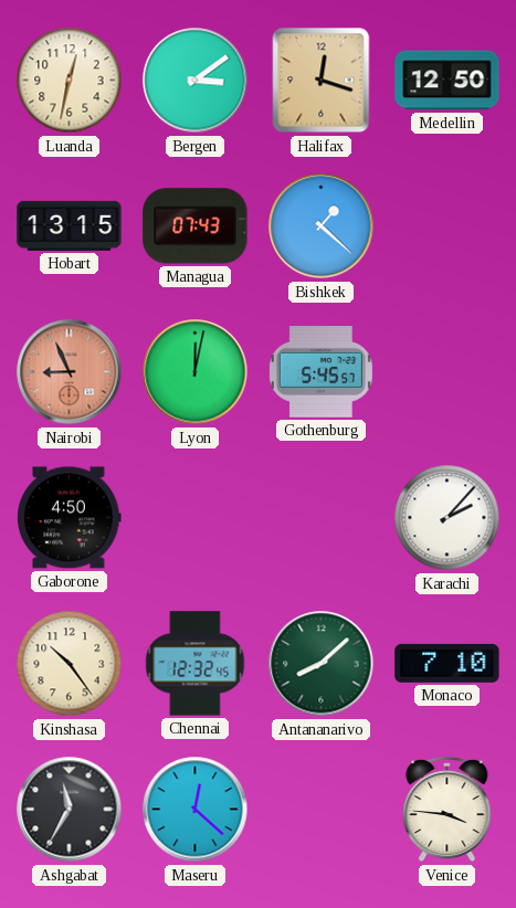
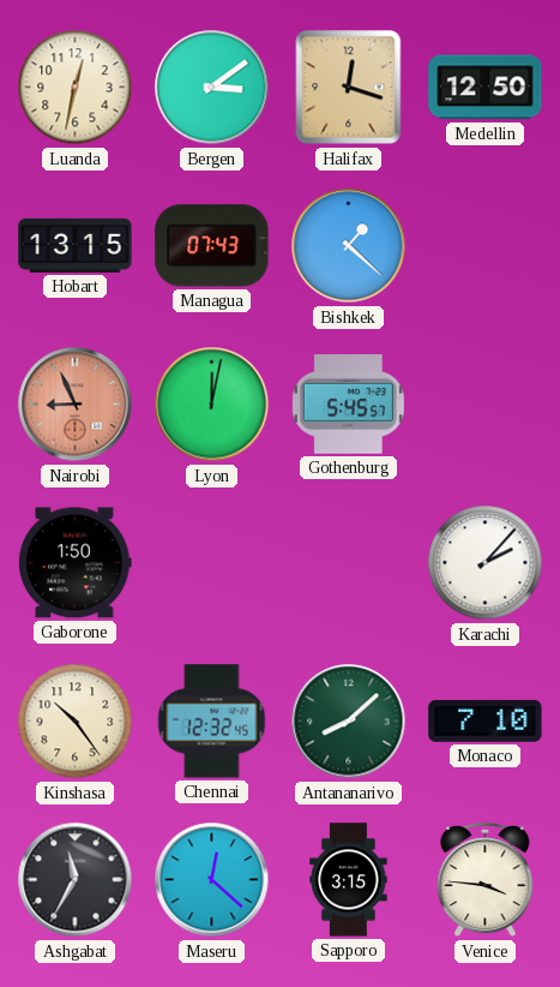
Gaborone: 4:50 -> 1:50
Sapporo: none -> 3:15
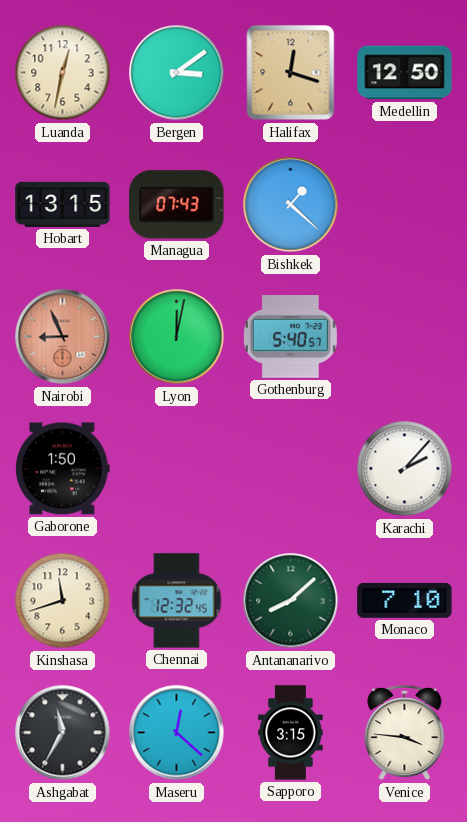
Gothenburg: 5:45 -> 5:40
Kinshasa: 10:24 -> 11:42
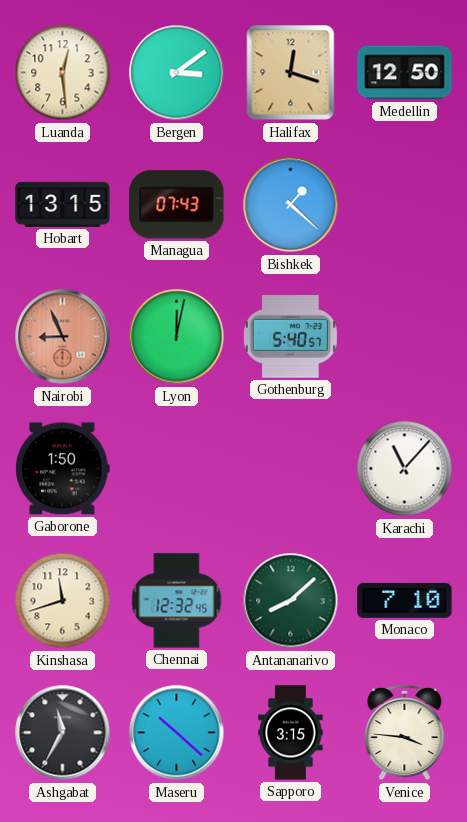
Luanda: 12:32 -> 12:29
Karachi: 2:07 -> 11:07
Maseru: 12:22 -> 10:22
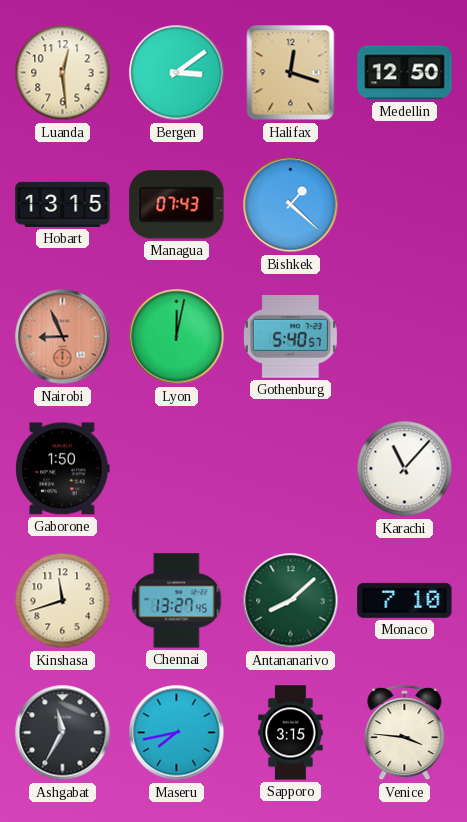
Chennai: 12:32 -> 13:27
Maseru: 10:22 -> 7:43
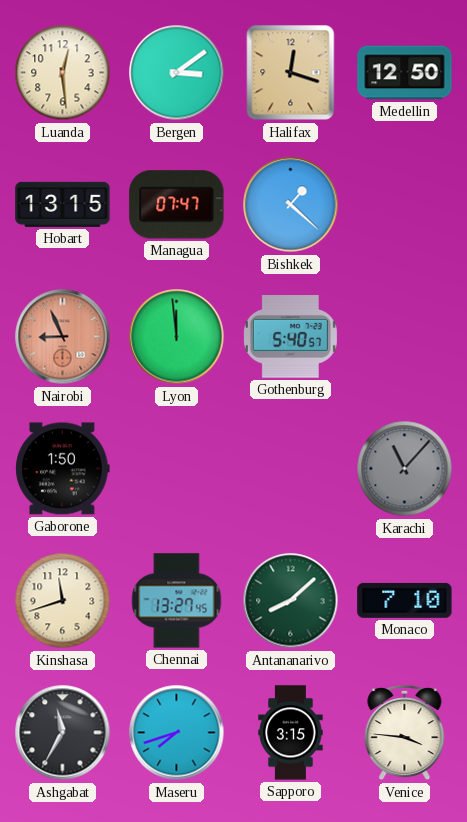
Managua: 07:43 -> 07:47
Lyon: 12:02 -> 11:59
Karachi dial: white -> grey
Maseru: 7:43 -> 7:42
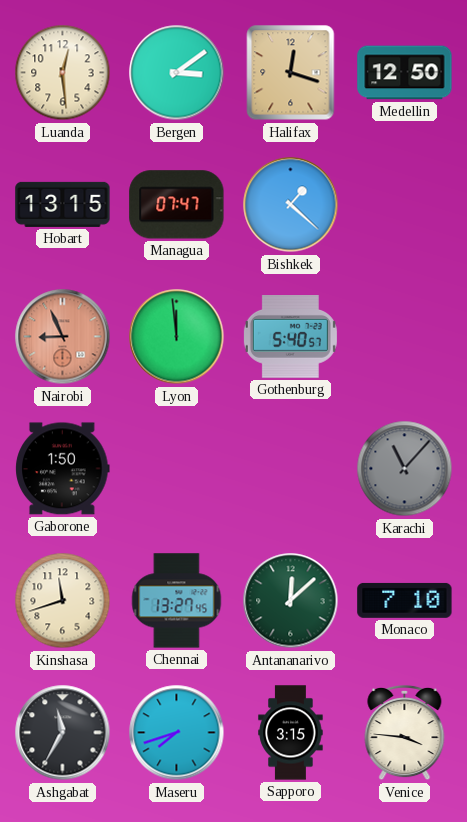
Antananarivo: 8:08 -> 12:08
